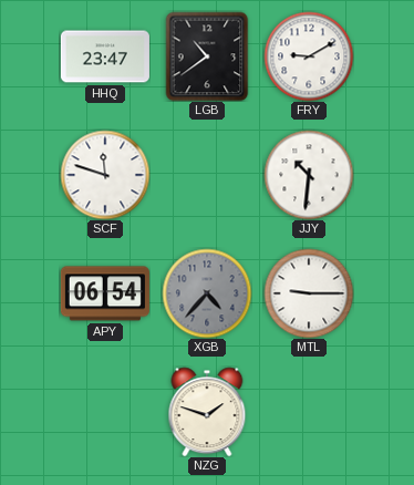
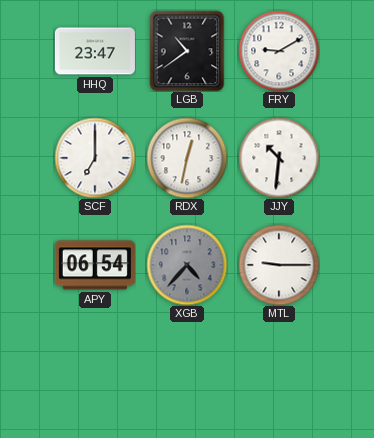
SCF: 11:48 -> 7:00
RDX: none -> 12:32
NZG: 1:48 -> none
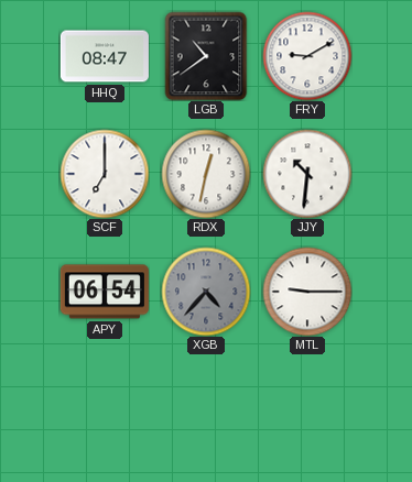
HHQ: 23:47 -> 08:47
